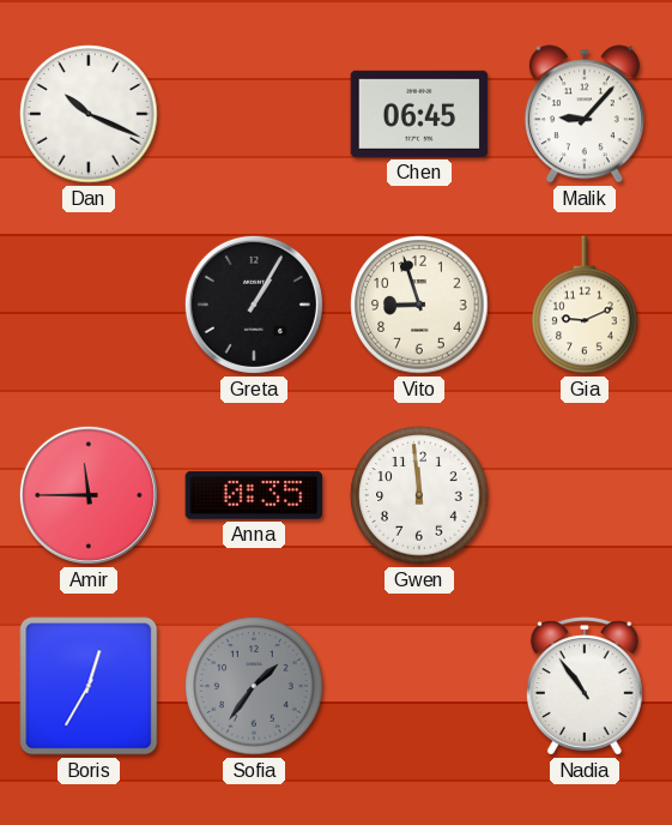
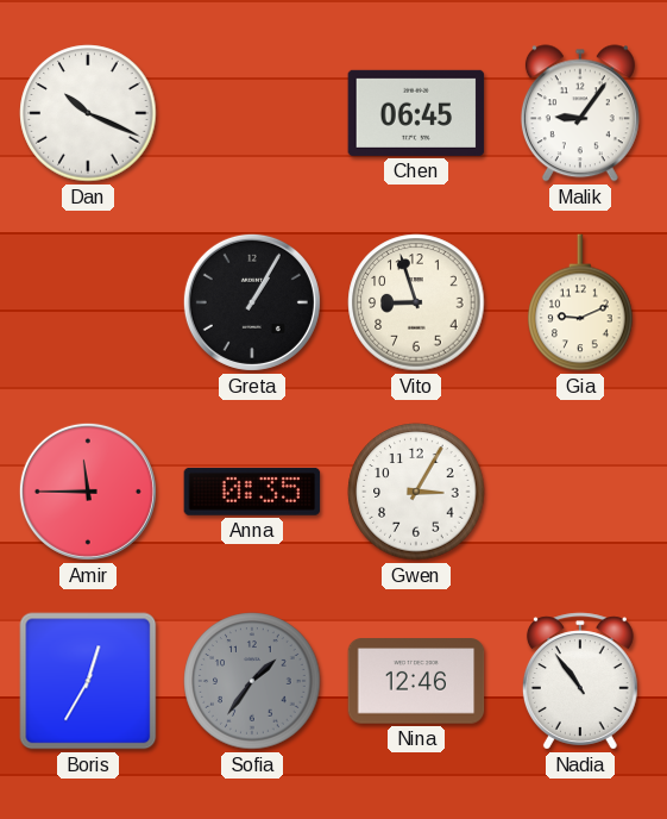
Malik: 9:07 -> 9:06
Gwen: 11:59 -> 3:05
Nina: none -> 12:46
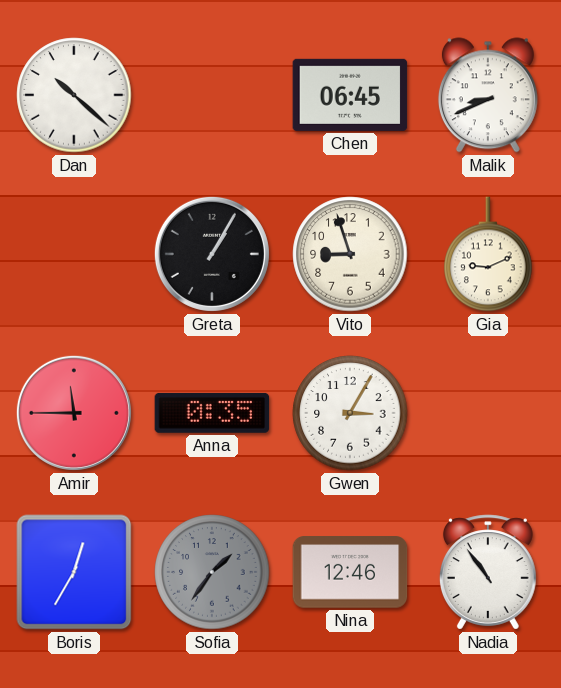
Dan: 10:19 -> 10:22
Malik: 9:06 -> 8:41
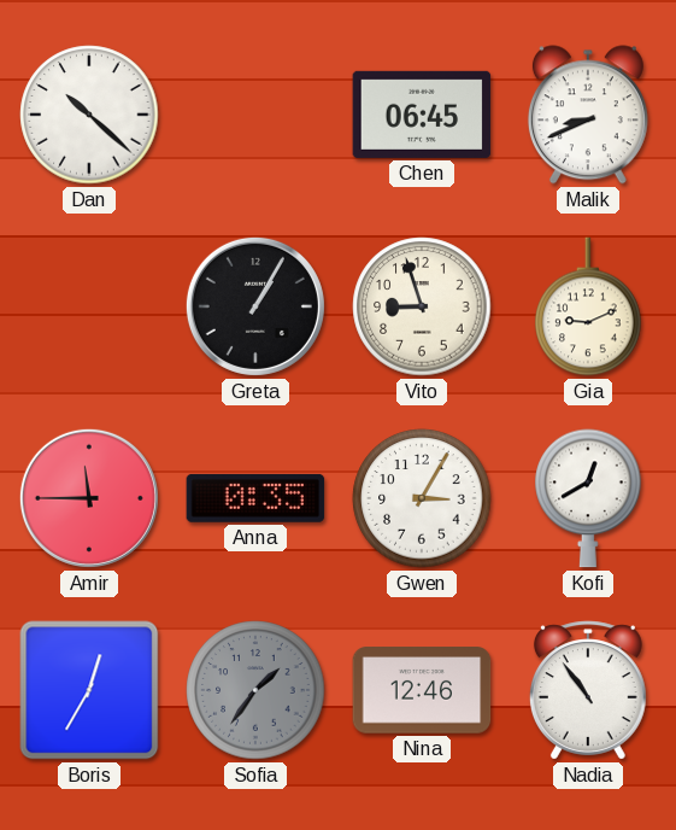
Kofi: none -> 12:40
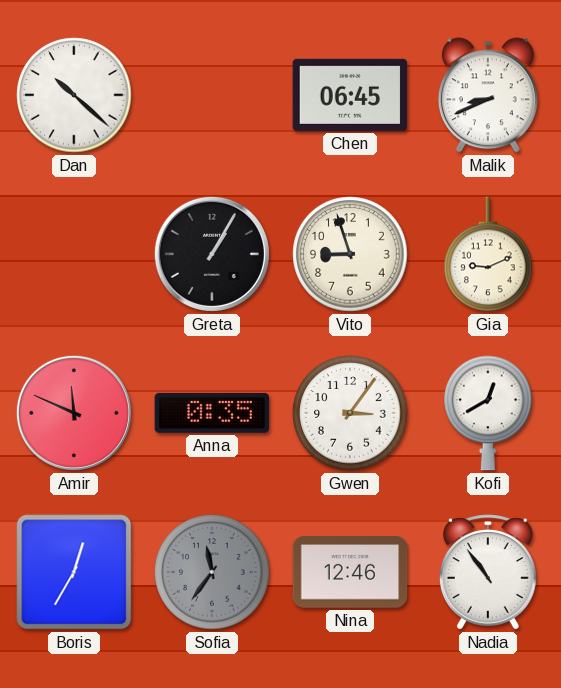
Amir: 11:45 -> 11:49
Gwen: 3:05 -> 3:06
Sofia: 1:36 -> 11:36
